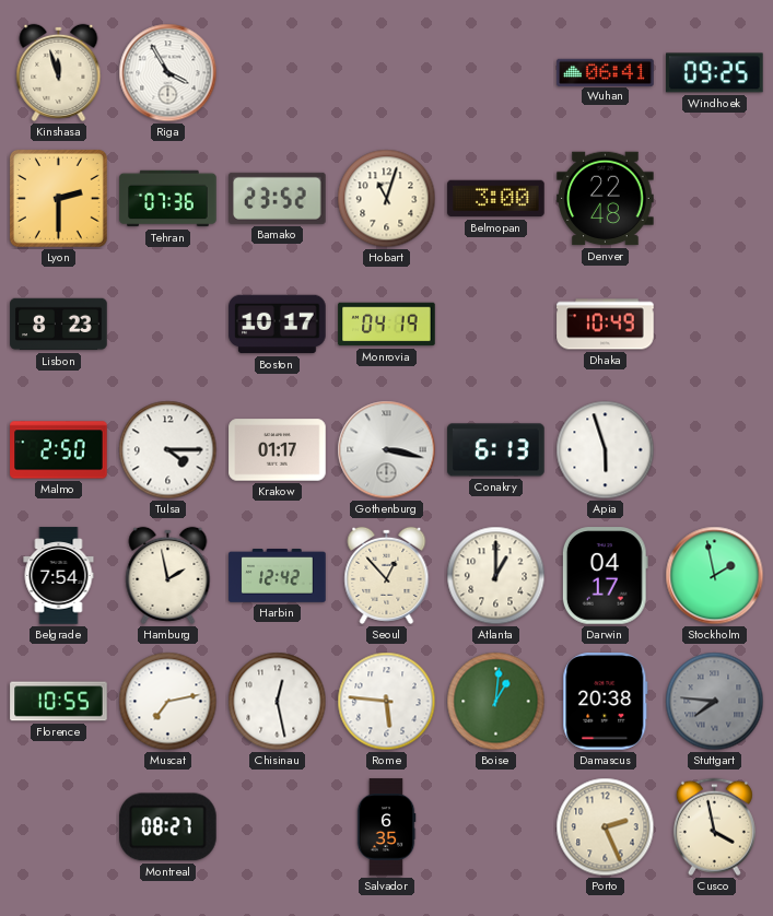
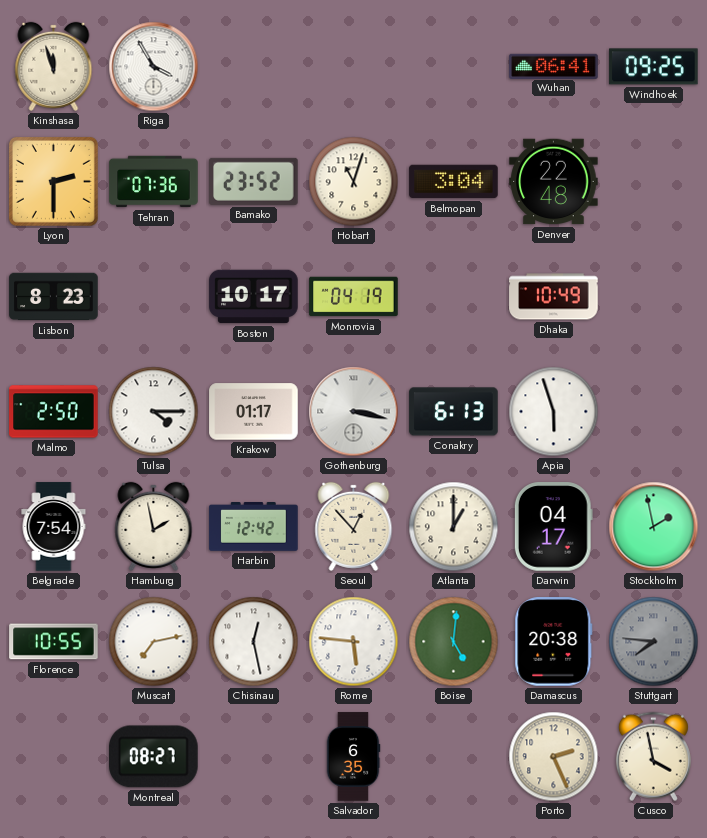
Belmopan: 3:00 -> 3:04
Boise: 1:01 -> 5:01
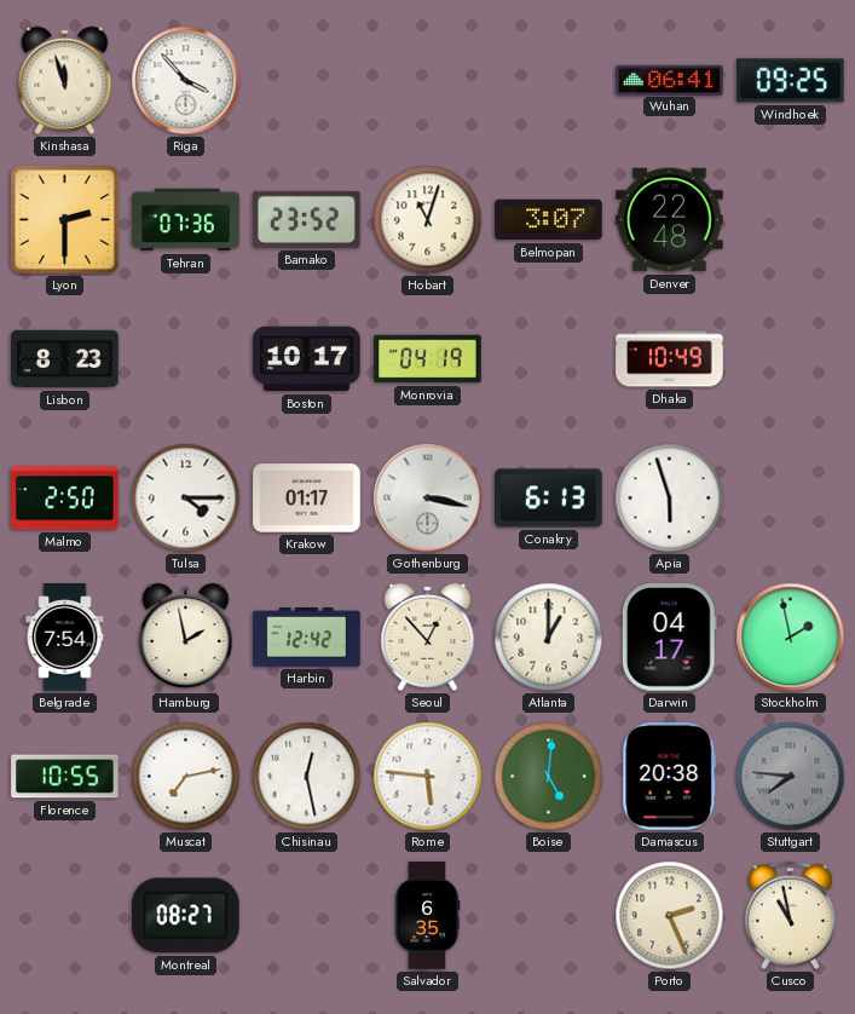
Riga: 3:55 -> 3:53
Belmopan: 3:04 -> 3:07
Cusco: 3:58 -> 10:58
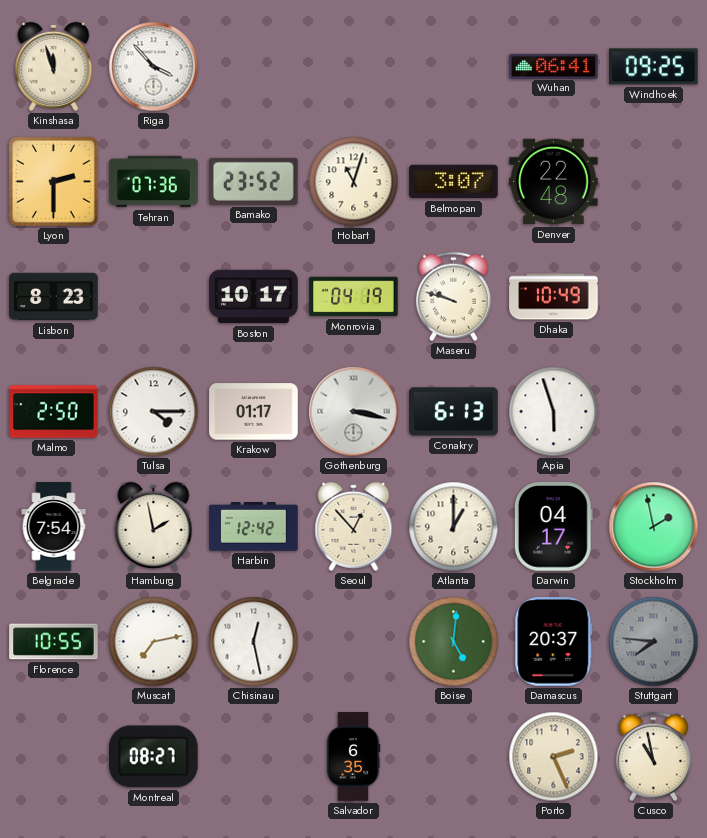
Maseru: none -> 9:48
Rome: 5:46 -> none
Damascus: 20:38 -> 20:37
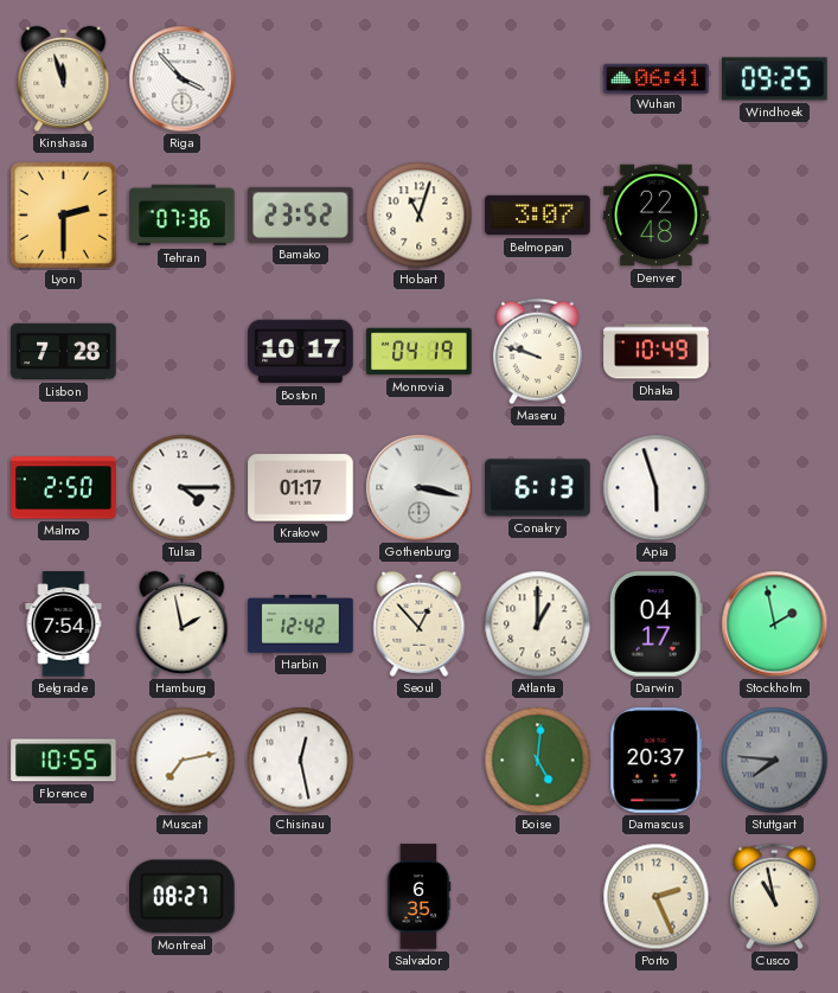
Lisbon: 8:23 -> 7:28
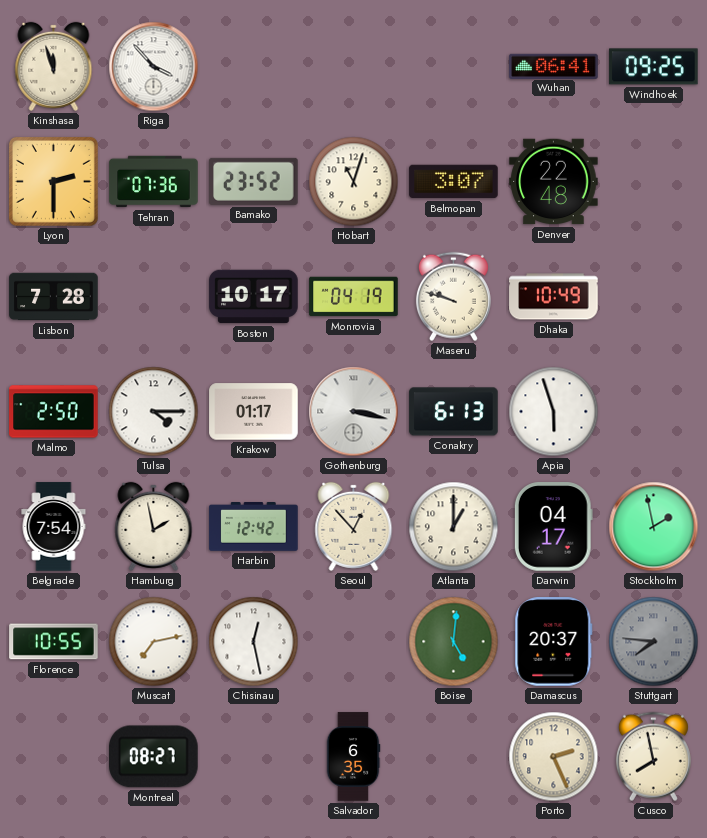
Cusco: 10:58 -> 7:58
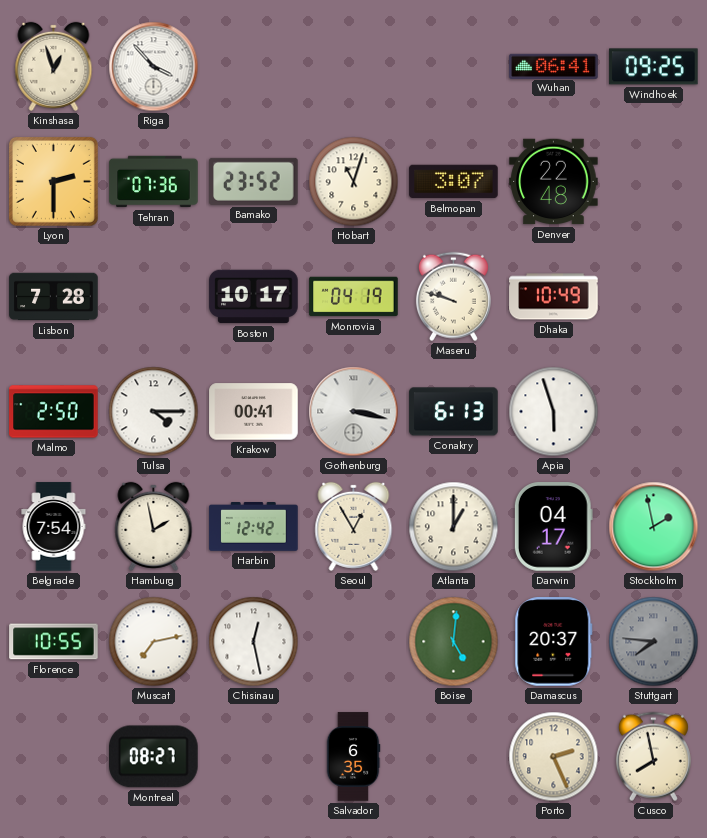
Kinshasa: 11:57 -> 12:57
Krakow: 01:17 -> 00:41
Seoul: 12:53 -> 12:55
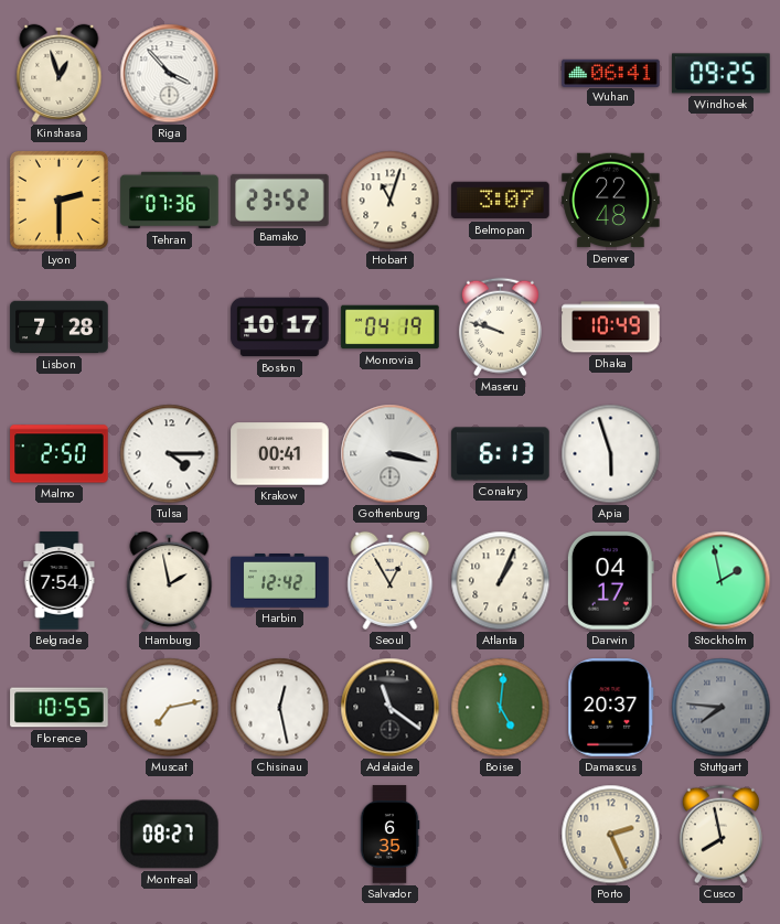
Atlanta: 1:00 -> 1:04
Adelaide: none -> 11:21
